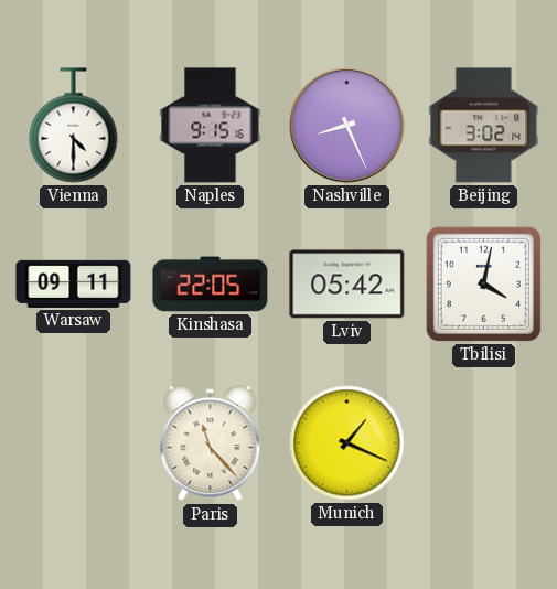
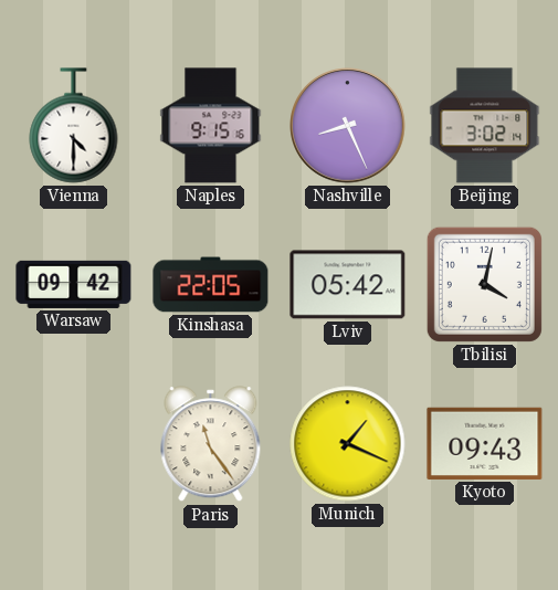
Warsaw: 09:11 -> 09:42
Paris: 11:23 -> 11:24
Kyoto: none -> 09:43
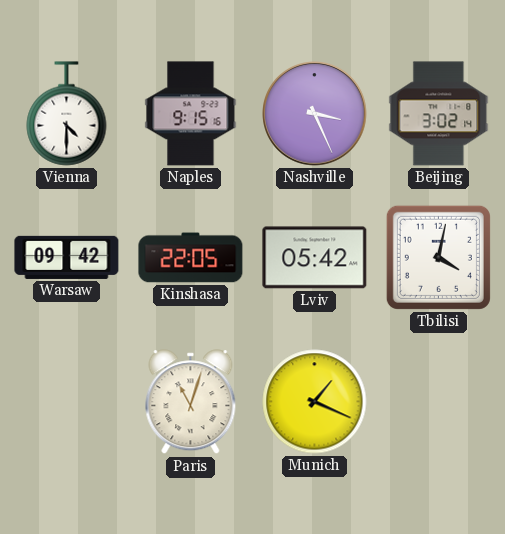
Nashville: 8:26 -> 3:26
Paris: 11:24 -> 11:03
Kyoto: 09:43 -> none
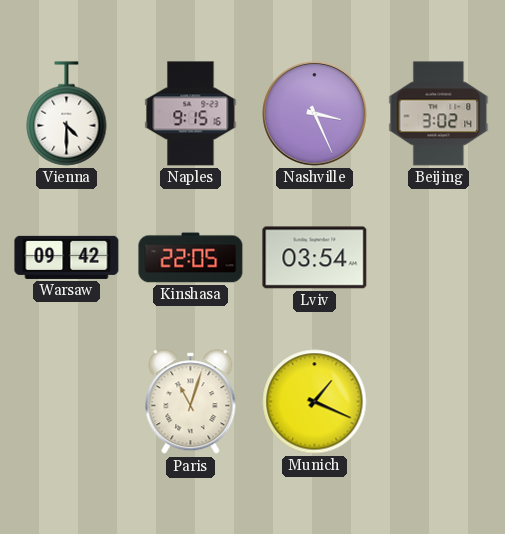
Lviv: 05:42 -> 03:54
Tbilisi: 4:02 -> none
